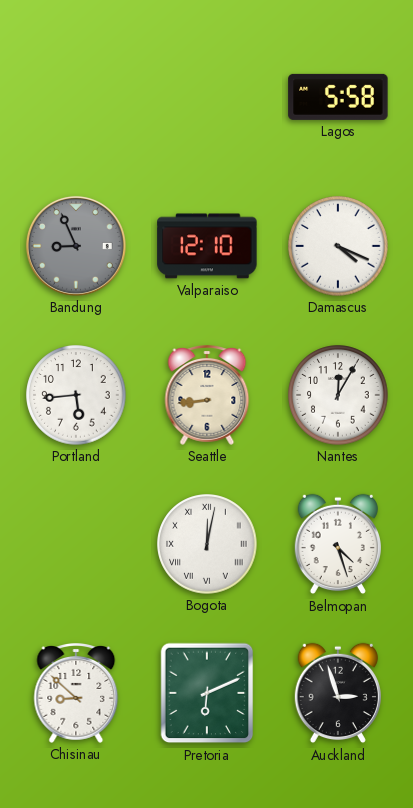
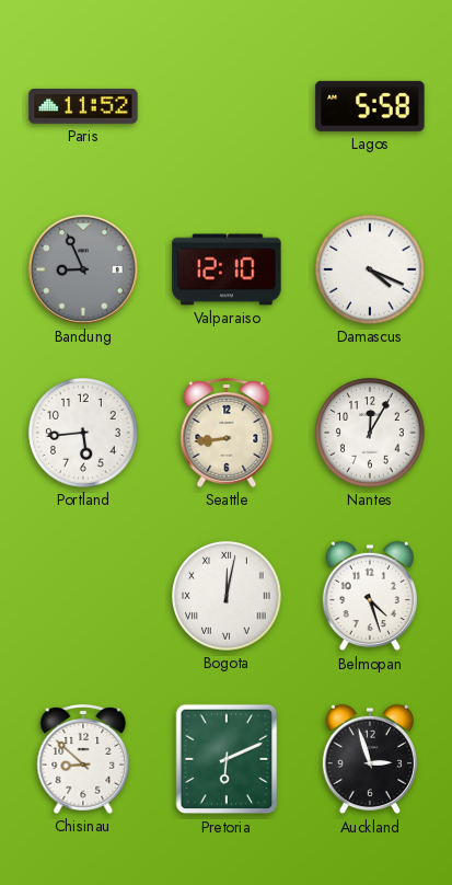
Paris: none -> 11:52
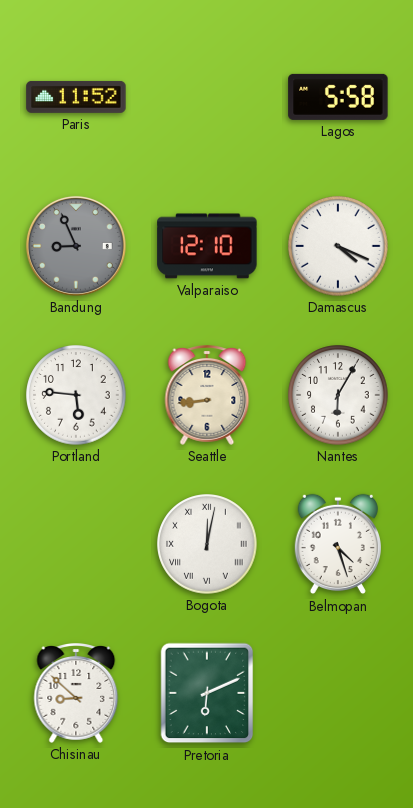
Portland: 5:44 -> 5:46
Nantes: 12:05 -> 6:05
Auckland: 2:57 -> none
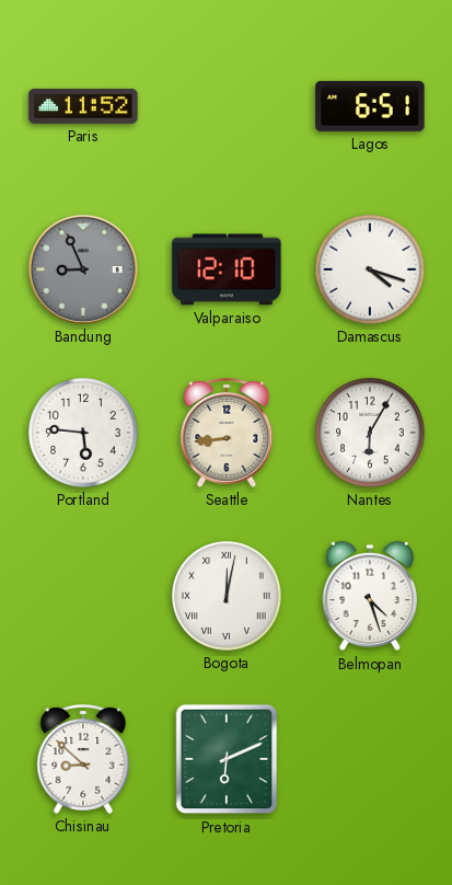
Lagos: 5:58 -> 6:51
Damascus: 4:19 -> 4:18
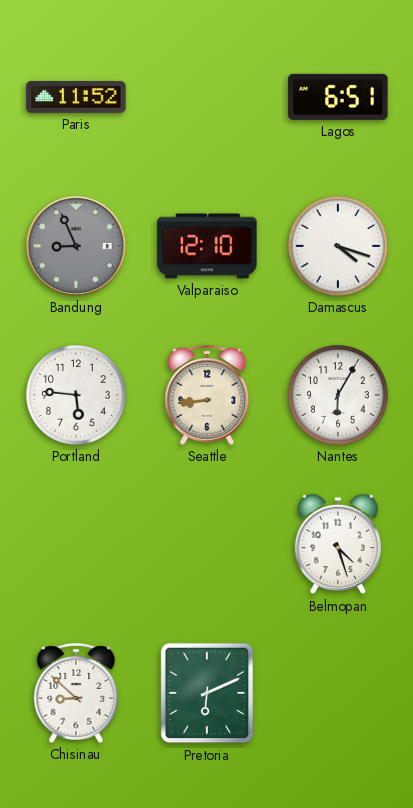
Bogota: 12:02 -> none
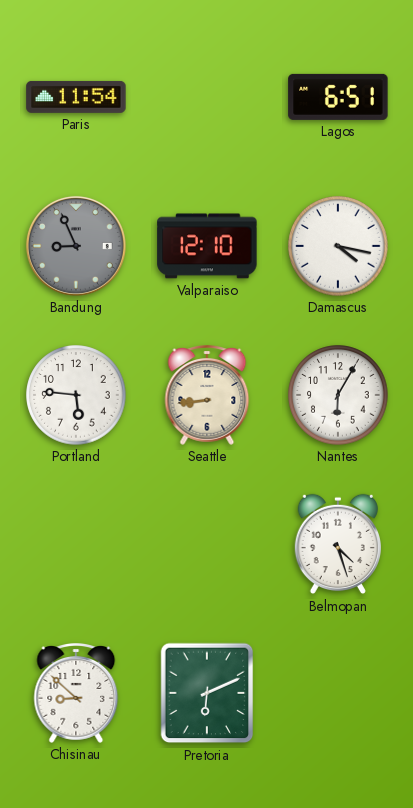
Paris: 11:52 -> 11:54
Damascus: 4:18 -> 4:17
